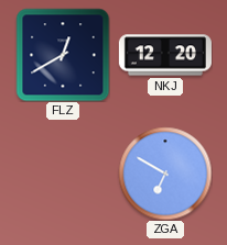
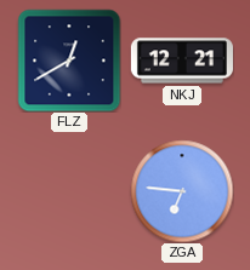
NKJ: 12:20 -> 12:21
ZGA: 6:50 -> 6:46
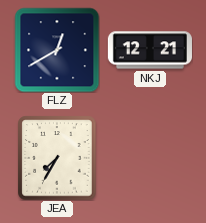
JEA: none -> 7:35
ZGA: 6:46 -> none
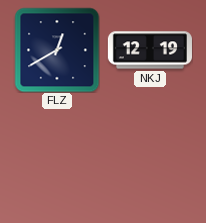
NKJ: 12:21 -> 12:19
JEA: 7:35 -> none
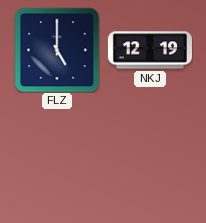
FLZ: 12:40 -> 5:00
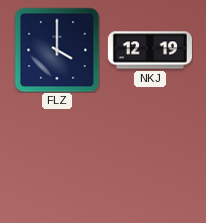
FLZ: 5:00 -> 4:00
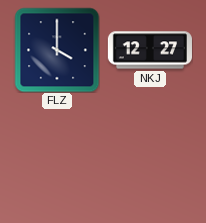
NKJ: 12:19 -> 12:27
